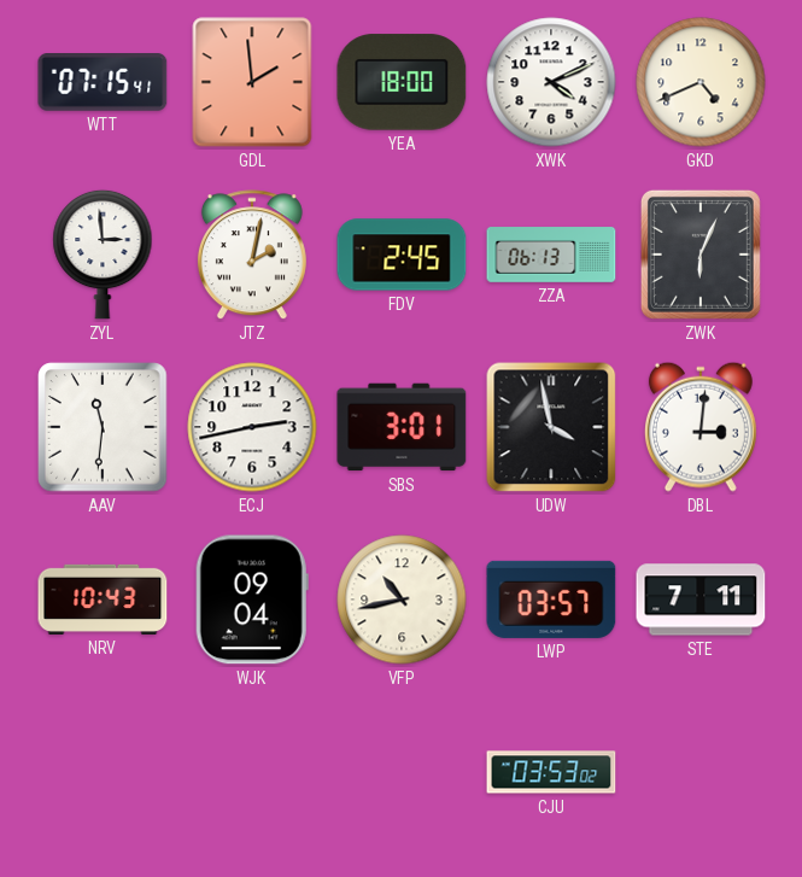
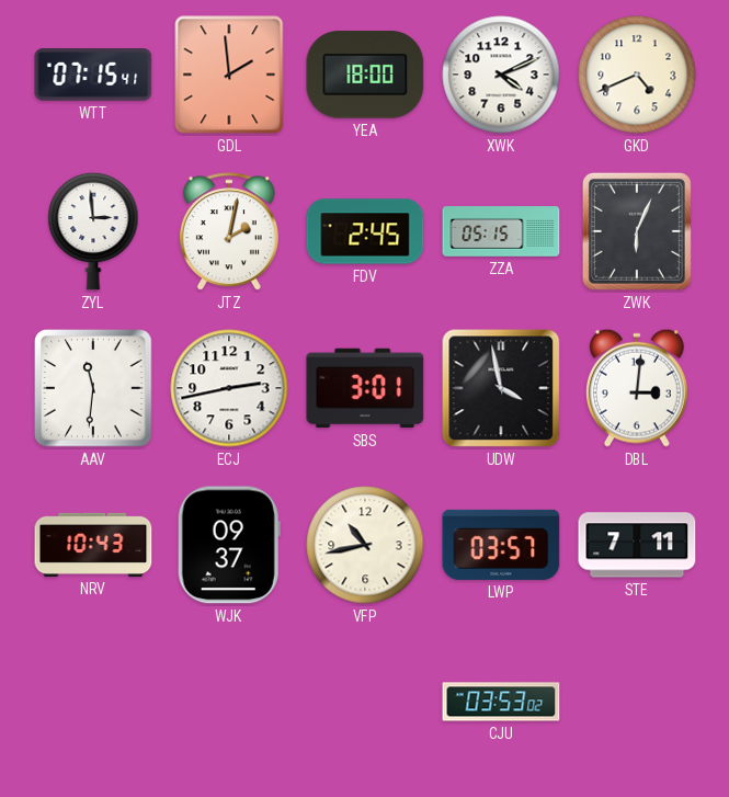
ZZA: 06:13 -> 05:15
WJK: 09:04 -> 09:37
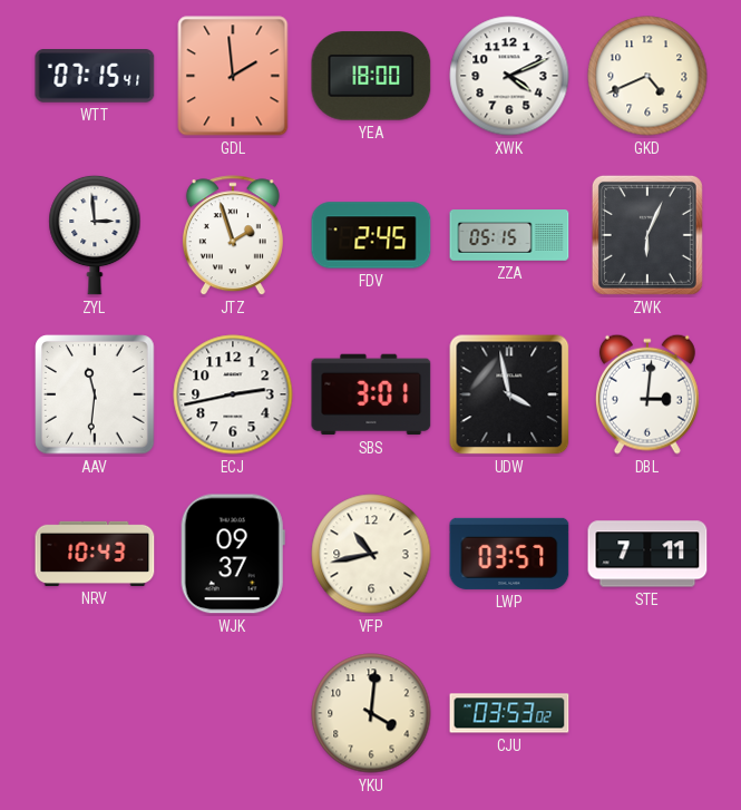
JTZ: 2:02 -> 1:57
YKU: none -> 4:01
